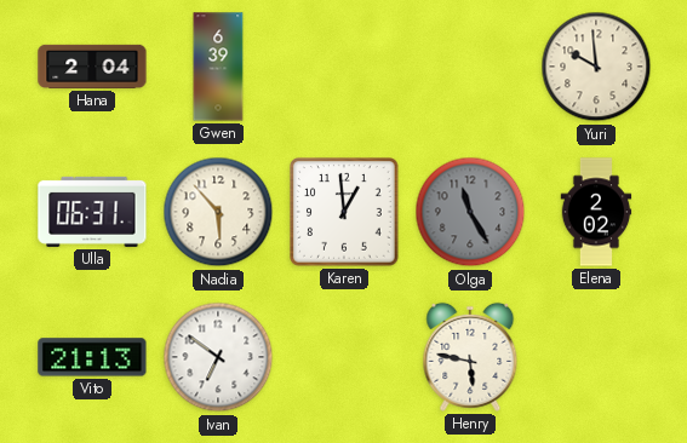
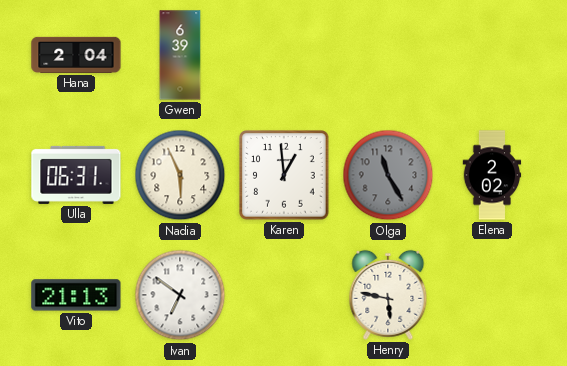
Yuri: 9:59 -> none
Nadia: 5:53 -> 5:56
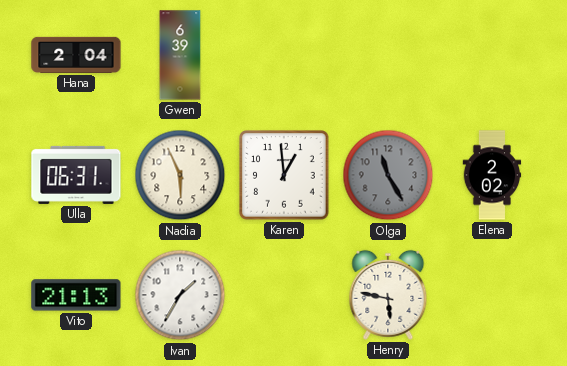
Ivan: 6:51 -> 1:35
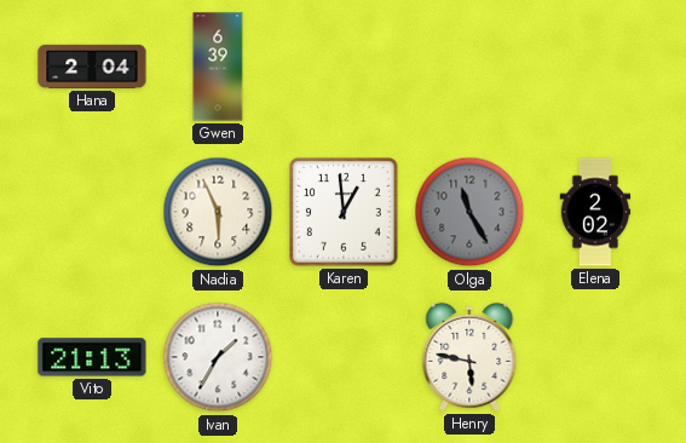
Ulla: 06:31 -> none
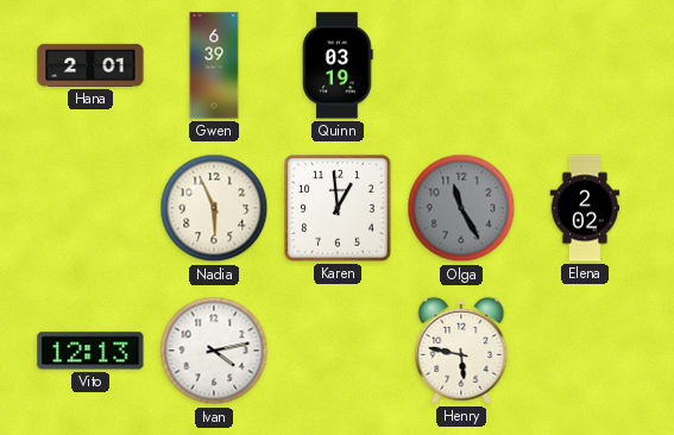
Hana: 2:04 -> 2:01
Quinn: none -> 03:19
Vito: 21:13 -> 12:13
Ivan: 1:35 -> 4:13
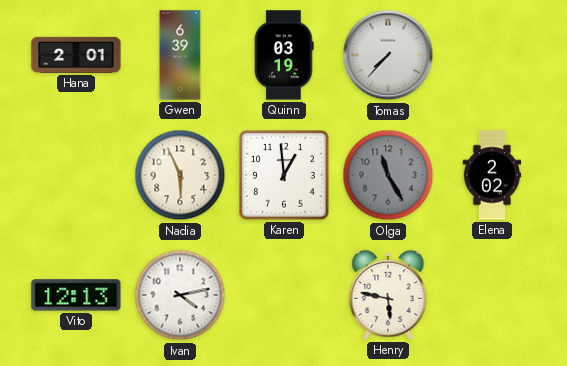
Tomas: none -> 7:37
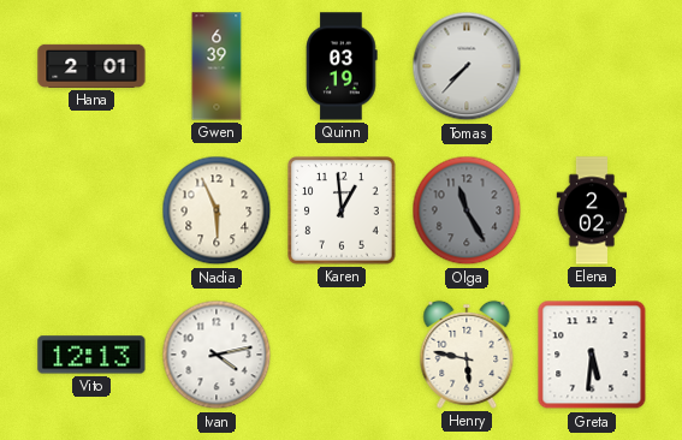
Greta: none -> 5:31
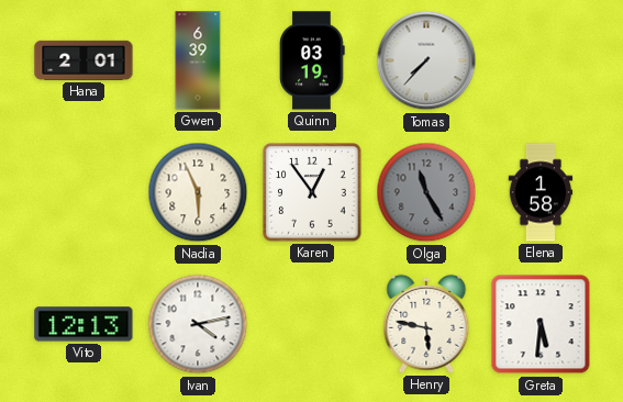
Karen: 12:59 -> 12:54
Elena: 2:02 -> 1:58
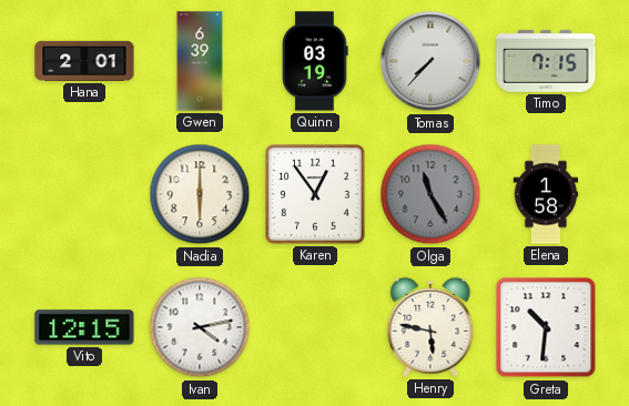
Timo: none -> 7:15
Nadia: 5:56 -> 6:00
Vito: 12:13 -> 12:15
Greta: 5:31 -> 10:31
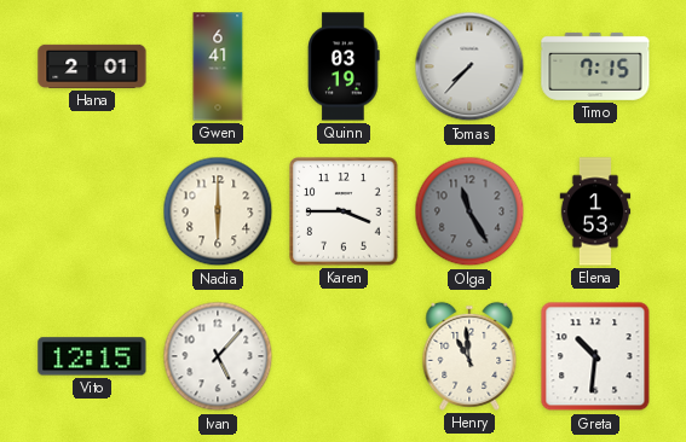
Gwen: 6:39 -> 6:41
Karen: 12:54 -> 3:45
Elena: 1:58 -> 1:53
Ivan: 4:13 -> 5:07
Henry: 5:47 -> 10:59
